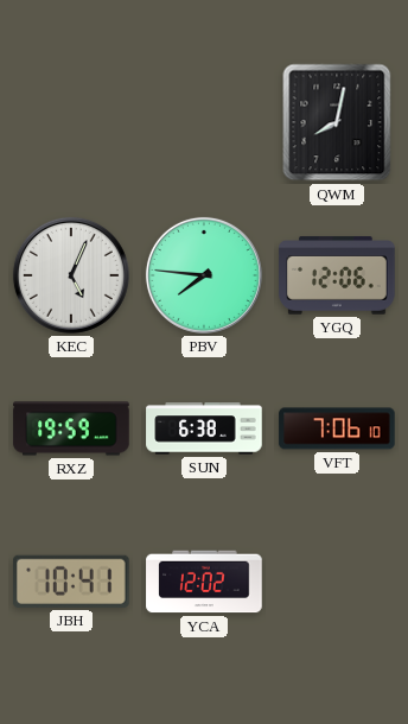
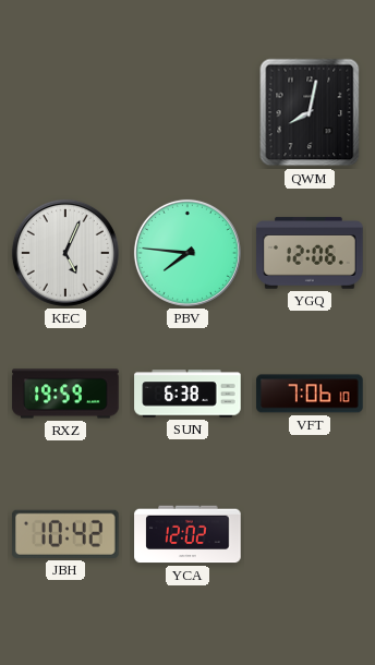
JBH: 10:41 -> 10:42
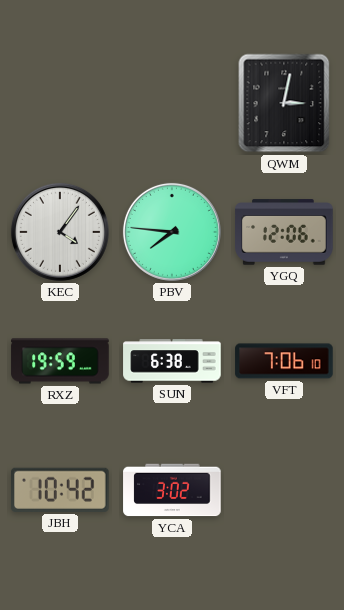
QWM: 8:02 -> 3:02
KEC: 5:04 -> 4:06
YCA: 12:02 -> 3:02
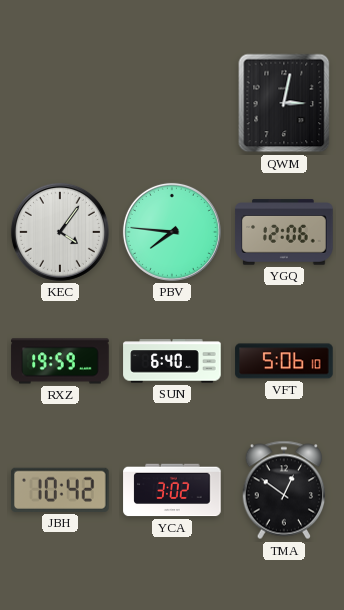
SUN: 6:38 -> 6:40
VFT: 7:06 -> 5:06
TMA: none -> 12:51
